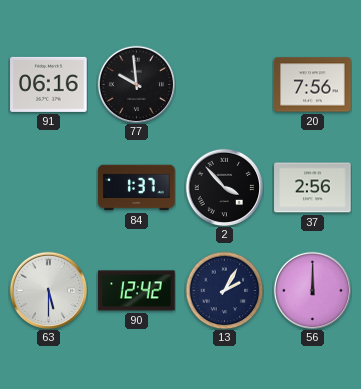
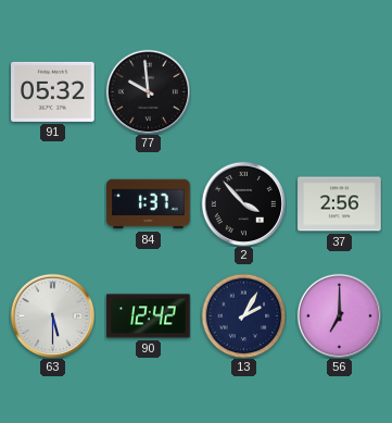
91: 06:16 -> 05:32
20: 7:56 -> none
56: 12:00 -> 7:00
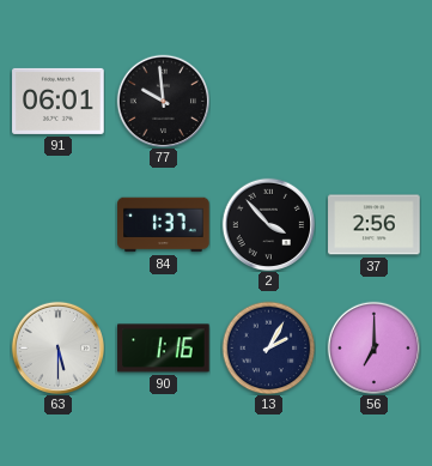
91: 05:32 -> 06:01
90: 12:42 -> 1:16
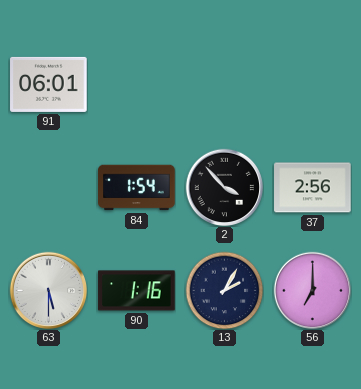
77: 9:59 -> none
84: 1:37 -> 1:54
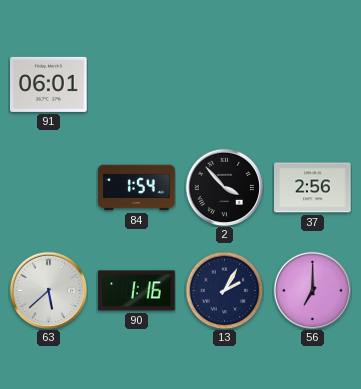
63: 5:30 -> 5:38
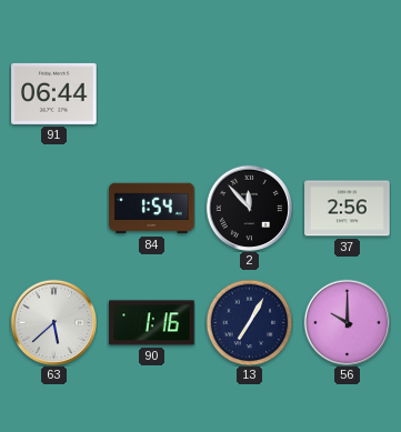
91: 06:01 -> 06:44
2: 3:53 -> 11:53
13: 2:05 -> 7:05
56: 7:00 -> 10:00
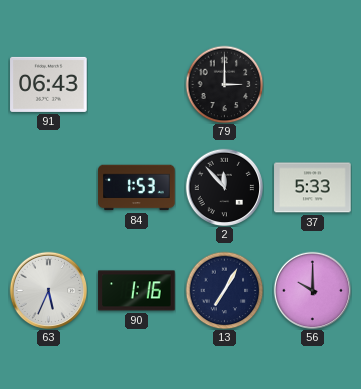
91: 06:44 -> 06:43
79: none -> 3:00
84: 1:54 -> 1:53
37: 2:56 -> 5:33
63: 5:38 -> 5:34
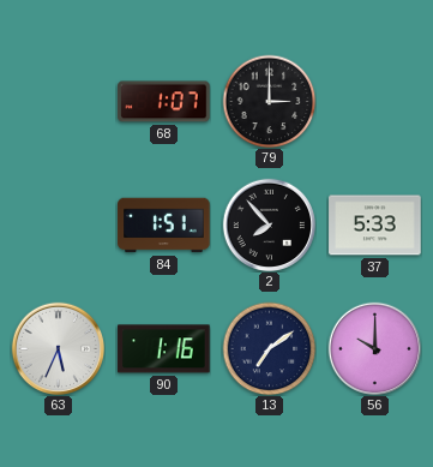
91: 06:43 -> none
68: none -> 1:07
84: 1:53 -> 1:51
2: 11:53 -> 7:53
13: 7:05 -> 7:09
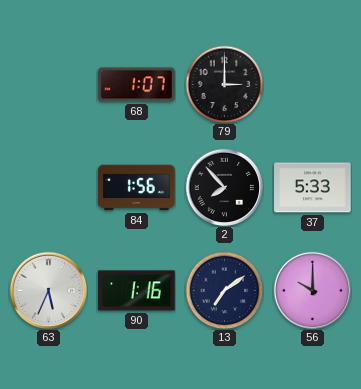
84: 1:51 -> 1:56
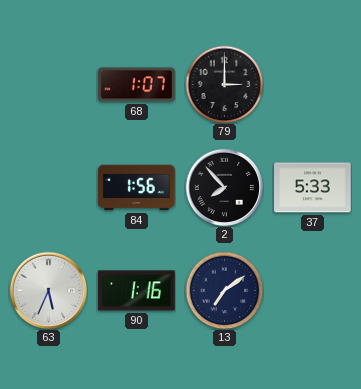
56: 10:00 -> none
